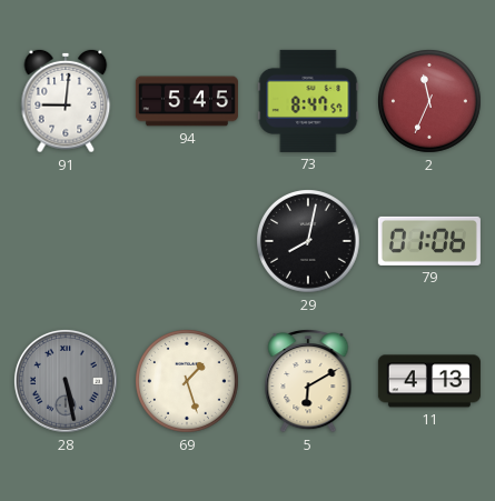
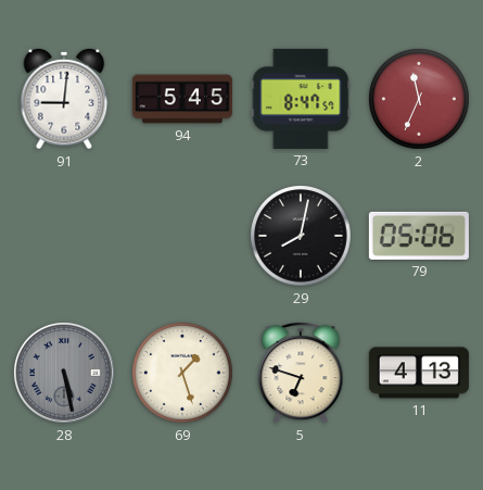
79: 01:06 -> 05:06
5: 6:10 -> 6:48
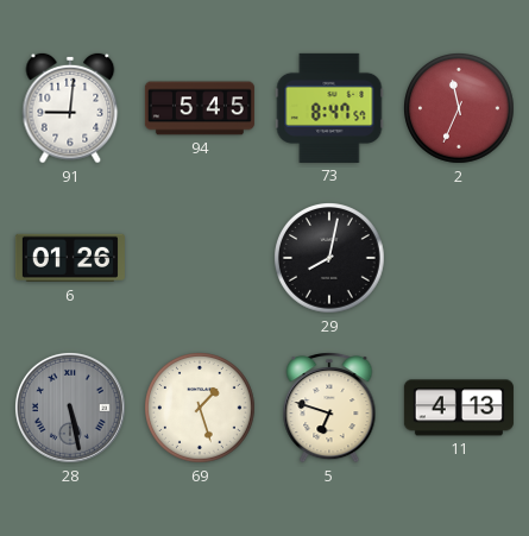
6: none -> 01:26
79: 05:06 -> none
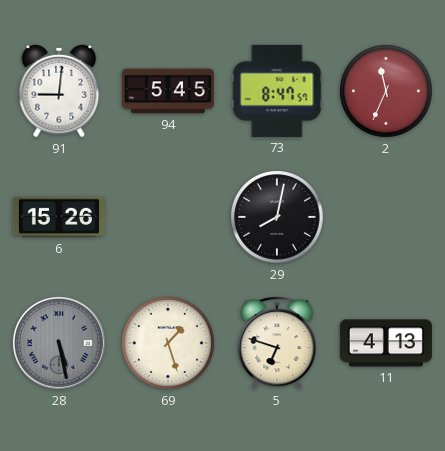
6: 01:26 -> 15:26
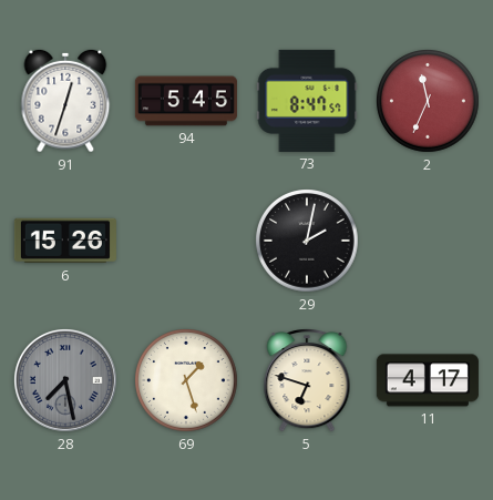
91: 9:01 -> 12:33
29: 8:02 -> 2:02
28: 5:28 -> 7:28
11: 4:13 -> 4:17
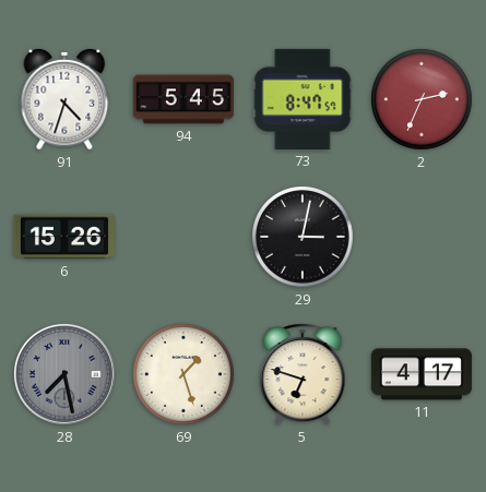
91: 12:33 -> 4:33
2: 11:34 -> 2:34
29: 2:02 -> 3:02
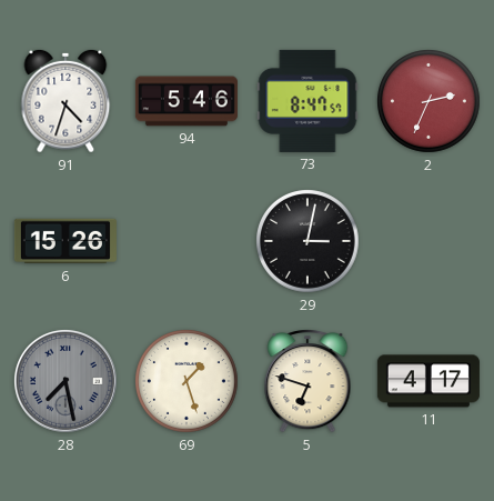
94: 5:45 -> 5:46
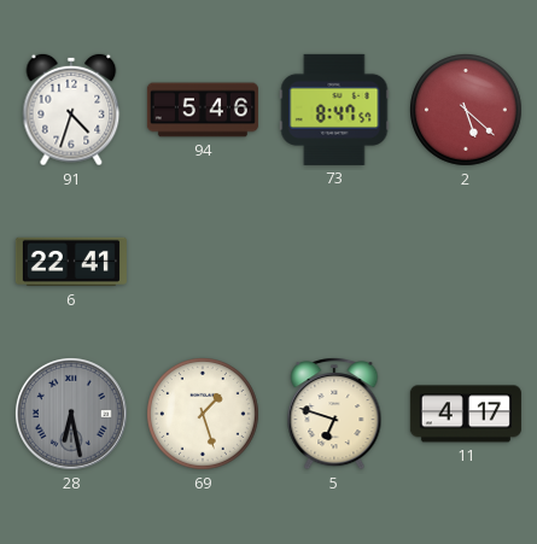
2: 2:34 -> 5:22
6: 15:26 -> 22:41
29: 3:02 -> none
28: 7:28 -> 6:28
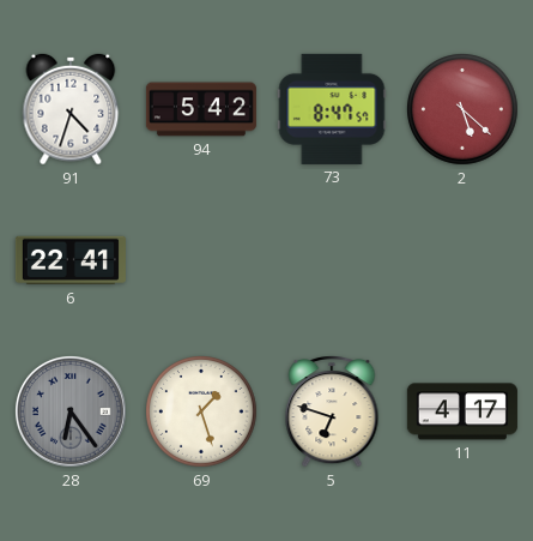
94: 5:46 -> 5:42
28: 6:28 -> 6:24
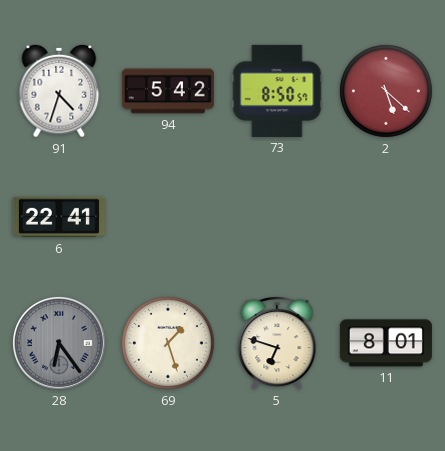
73: 8:47 -> 8:50
11: 4:17 -> 8:01
